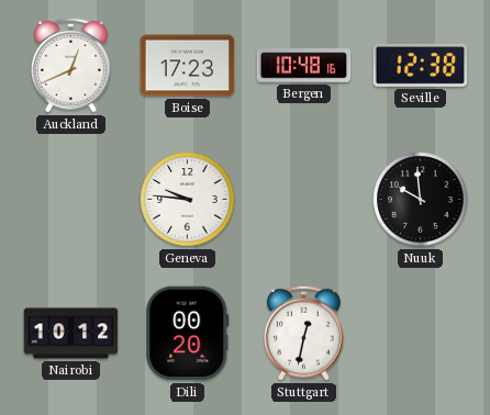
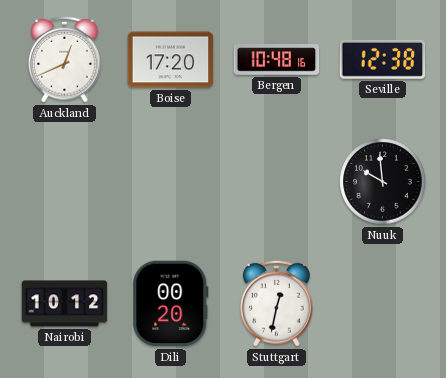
Boise: 17:23 -> 17:20
Geneva: 9:46 -> none
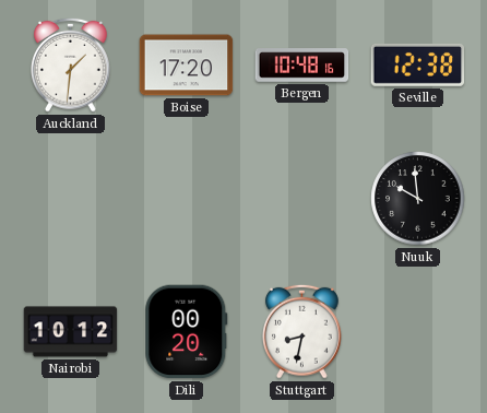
Auckland: 12:41 -> 1:31
Stuttgart: 12:32 -> 8:32
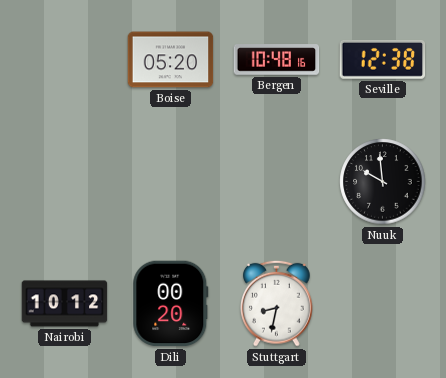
Auckland: 1:31 -> none
Boise: 17:20 -> 05:20
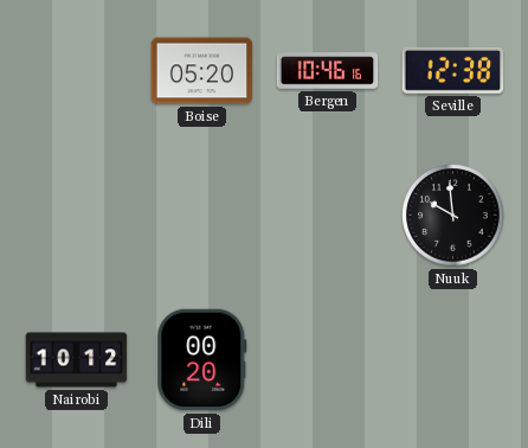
Bergen: 10:48 -> 10:46
Stuttgart: 8:32 -> none
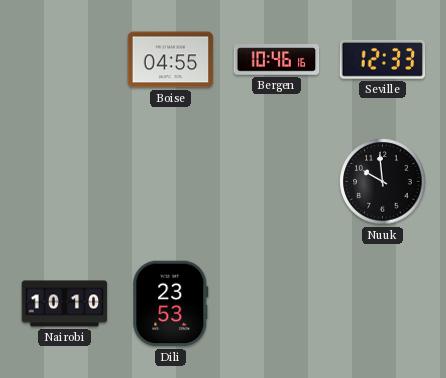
Boise: 05:20 -> 04:55
Seville: 12:38 -> 12:33
Nairobi: 10:12 -> 10:10
Dili: 00:20 -> 23:53
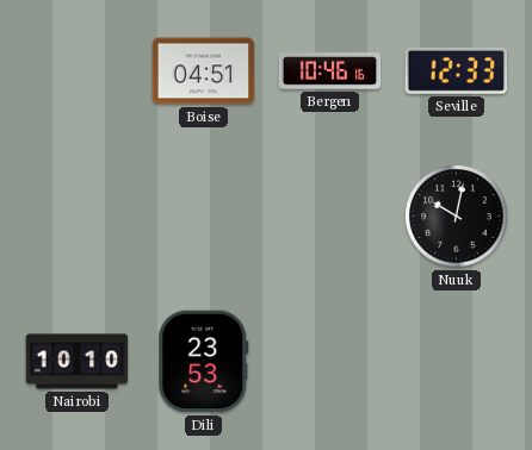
Boise: 04:55 -> 04:51
Nuuk: 9:59 -> 10:02
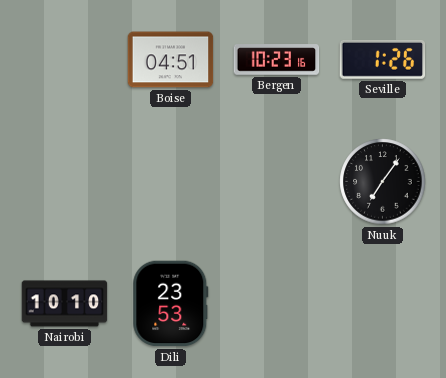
Bergen: 10:46 -> 10:23
Seville: 12:33 -> 1:26
Nuuk: 10:02 -> 7:06
